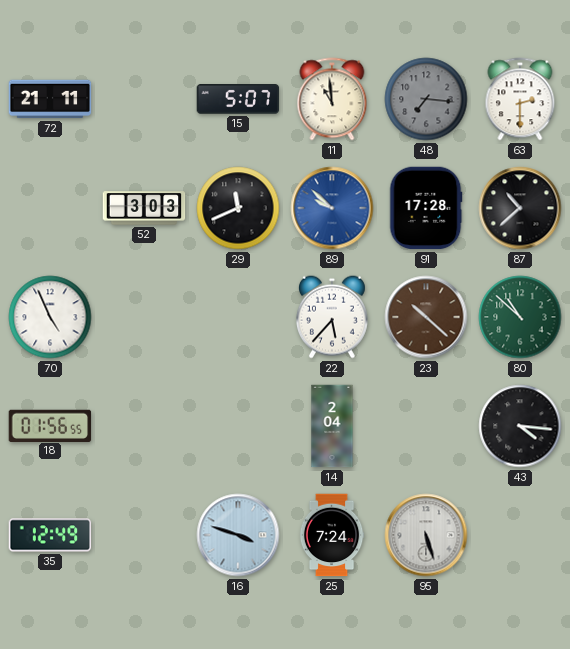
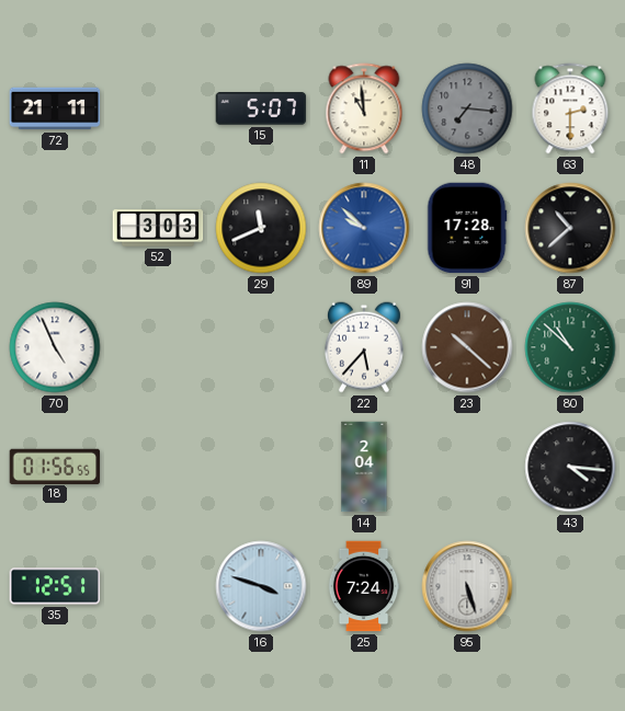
35: 12:49 -> 12:51
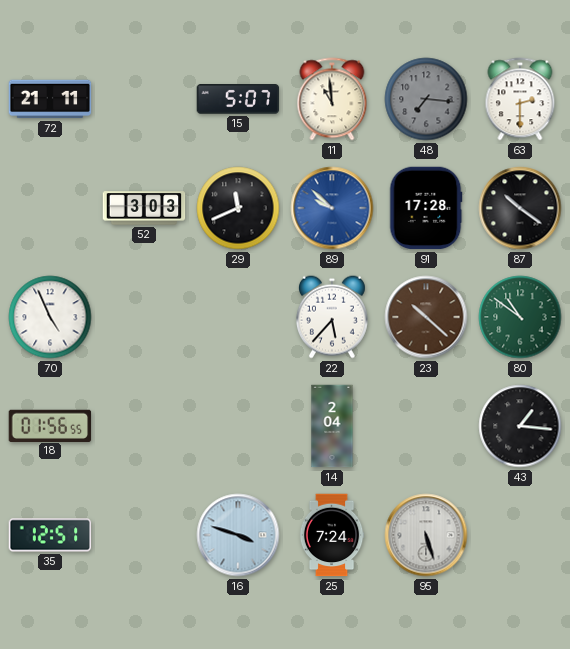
87: 10:38 -> 10:21
80: 10:52 -> 10:51
43: 4:16 -> 1:16
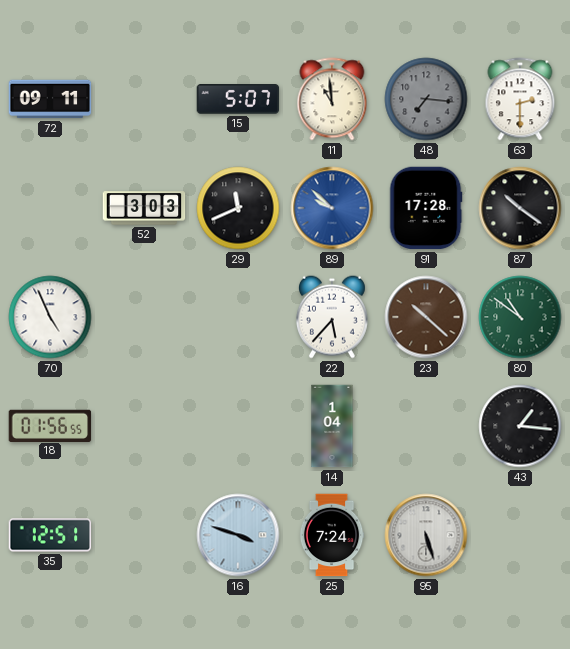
72: 21:11 -> 09:11
14: 2:04 -> 1:04
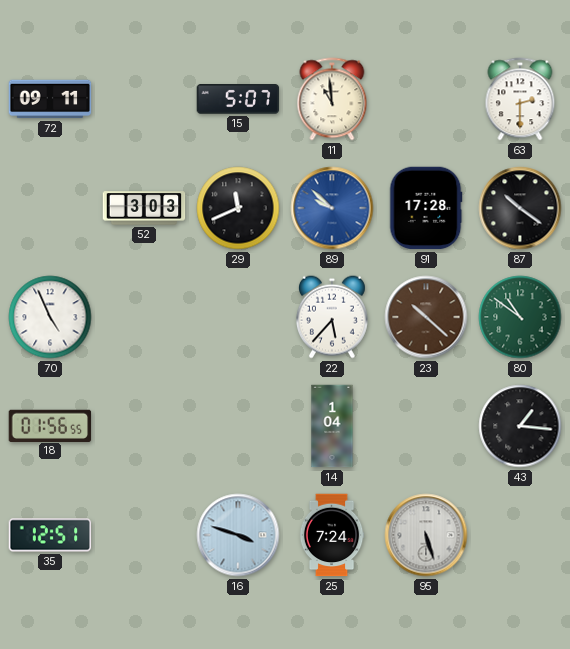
48: 7:16 -> none
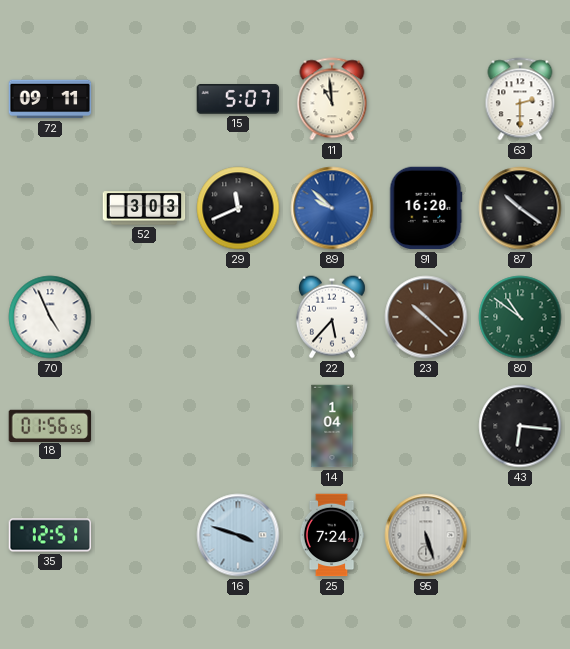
91: 17:28 -> 16:20
43: 1:16 -> 6:16
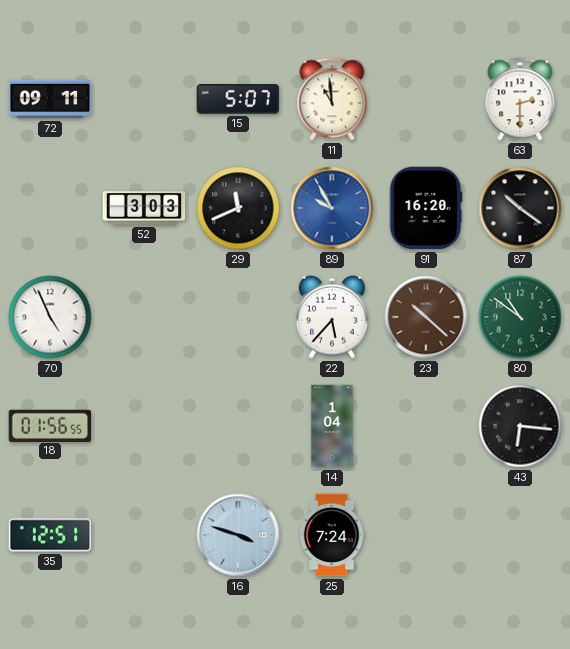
89: 9:52 -> 9:55
95: 5:27 -> none
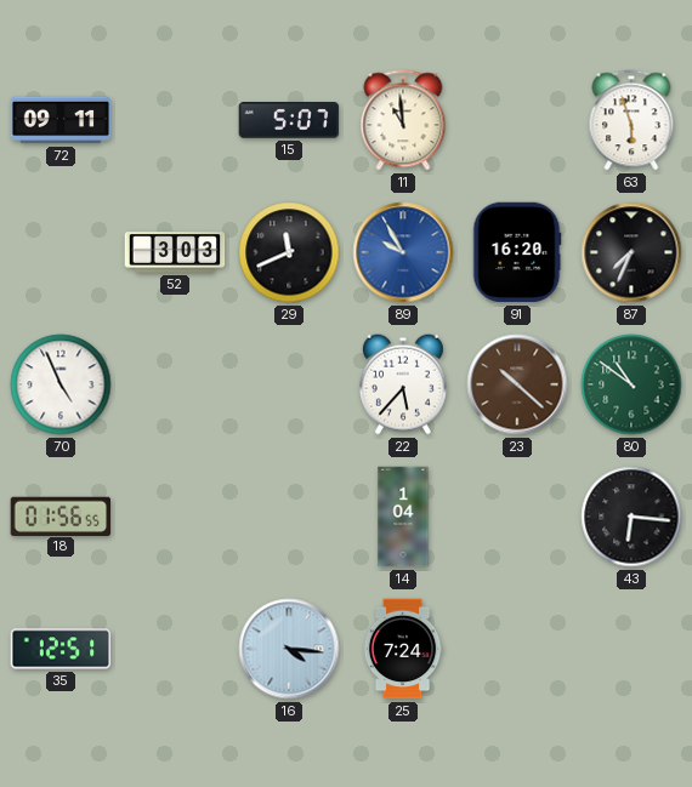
63: 2:30 -> 5:57
87: 10:21 -> 7:34
16: 3:48 -> 4:16
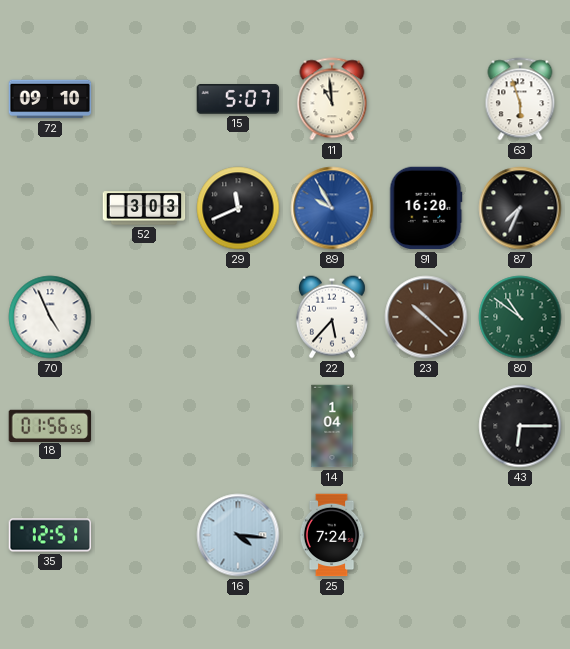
72: 09:11 -> 09:10
43: 6:16 -> 6:15
